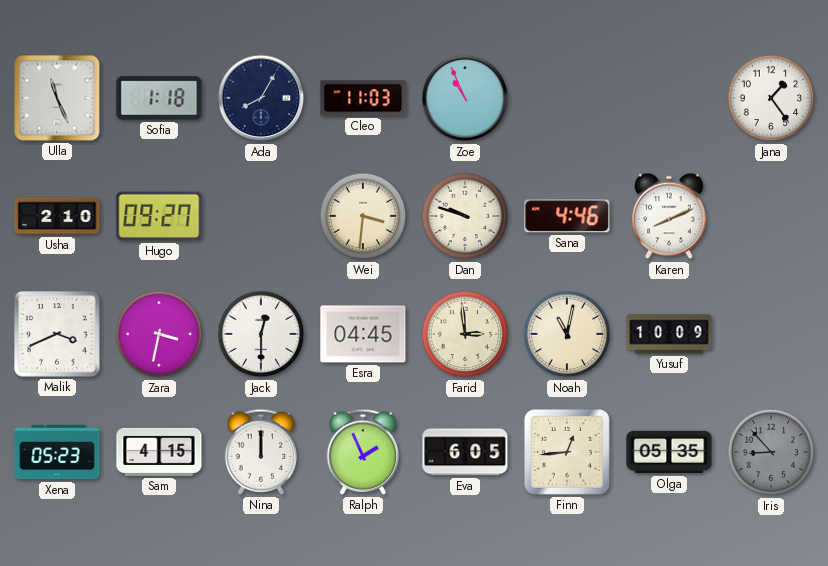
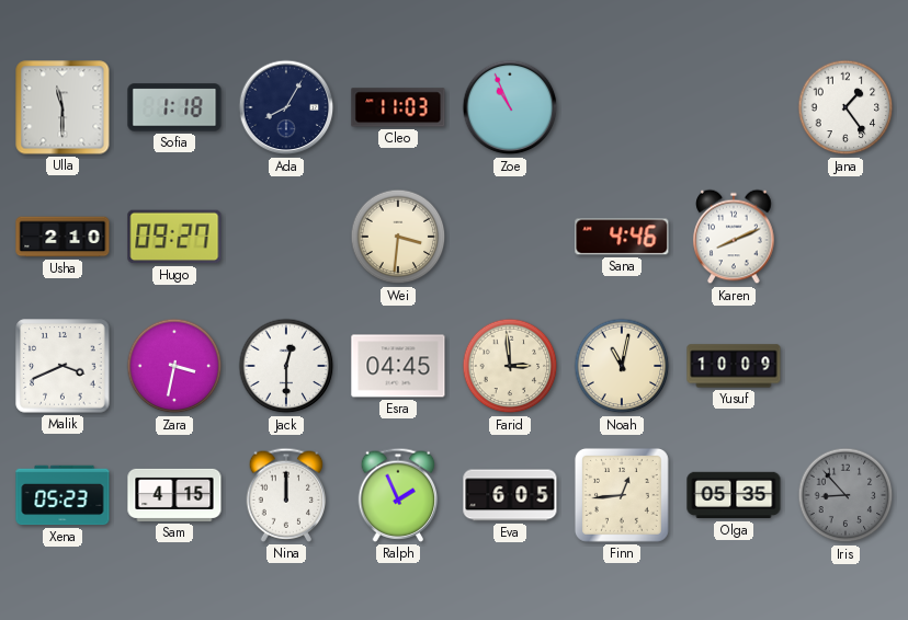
Ulla: 11:26 -> 11:30
Dan: 9:48 -> none
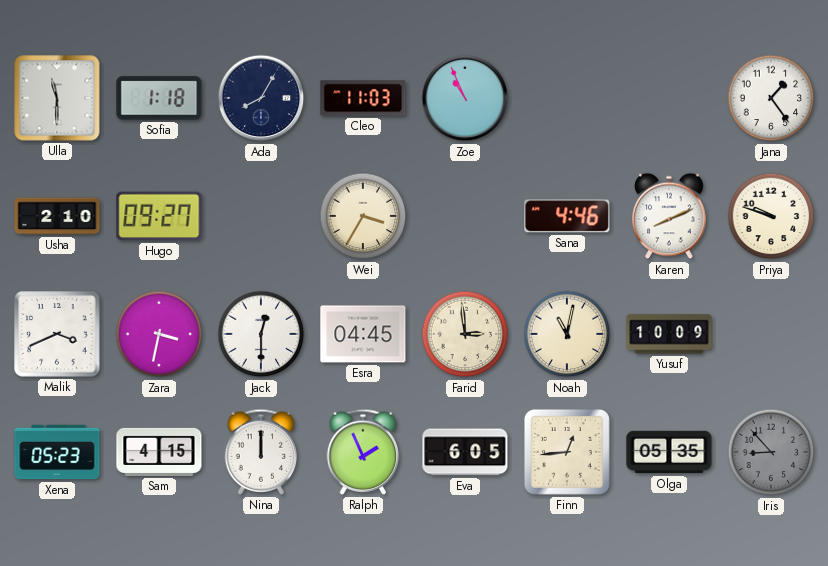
Wei: 3:31 -> 3:35
Priya: none -> 9:48
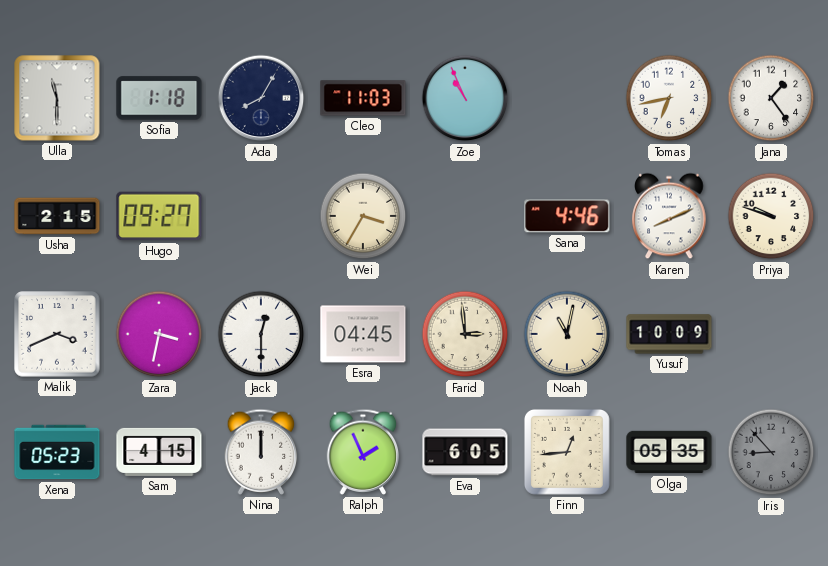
Tomas: none -> 6:43
Usha: 2:10 -> 2:15
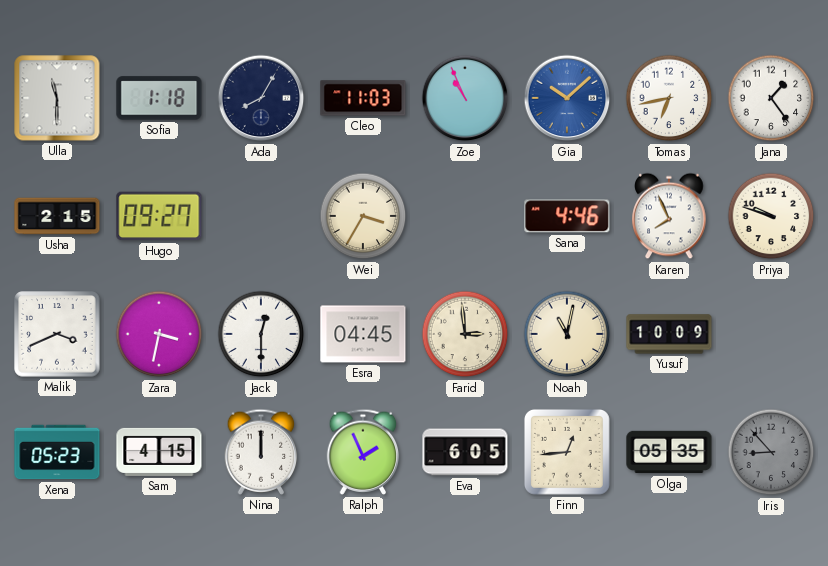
Gia: none -> 10:08
Karen: 8:11 -> 7:56
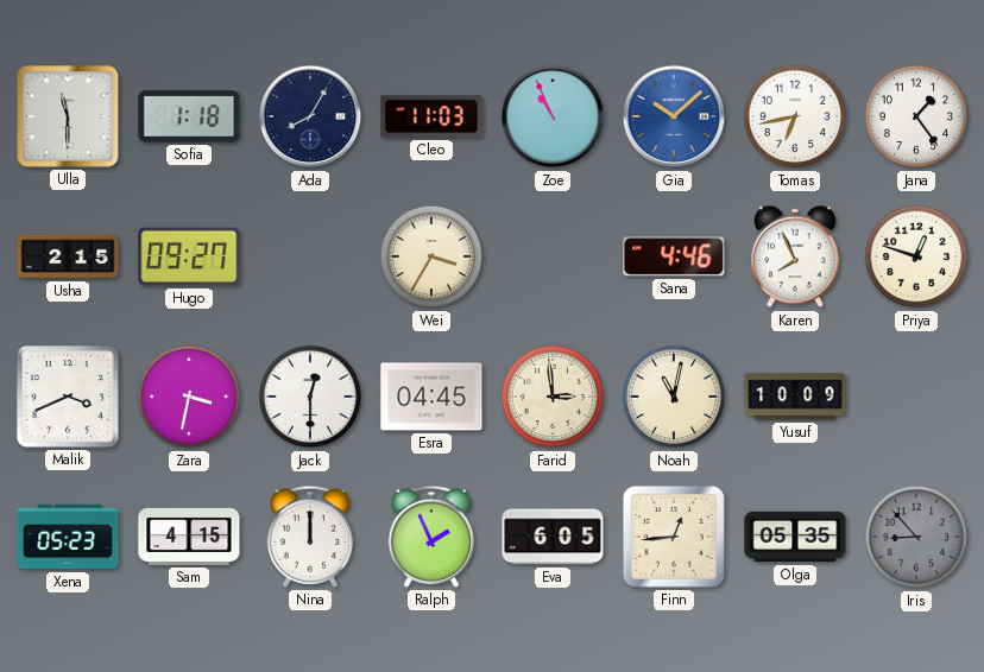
Priya: 9:48 -> 12:48
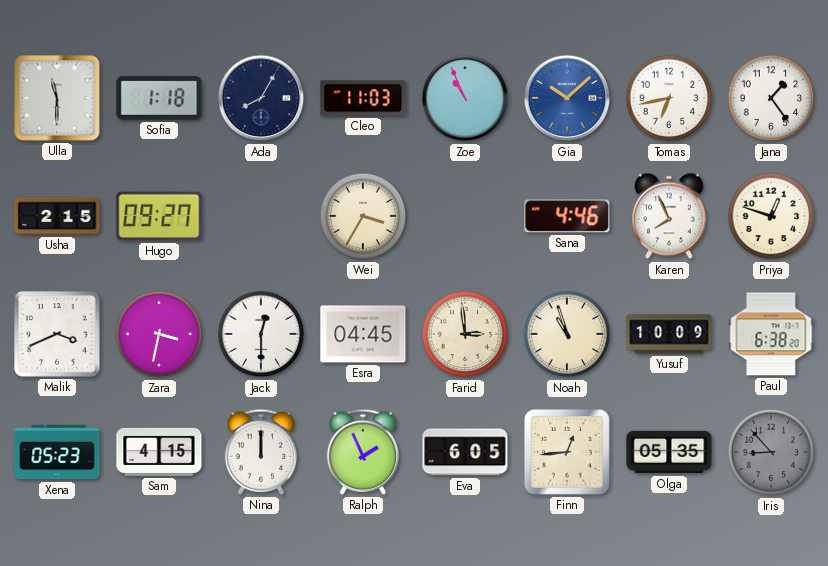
Noah: 11:02 -> 10:57
Paul: none -> 6:38
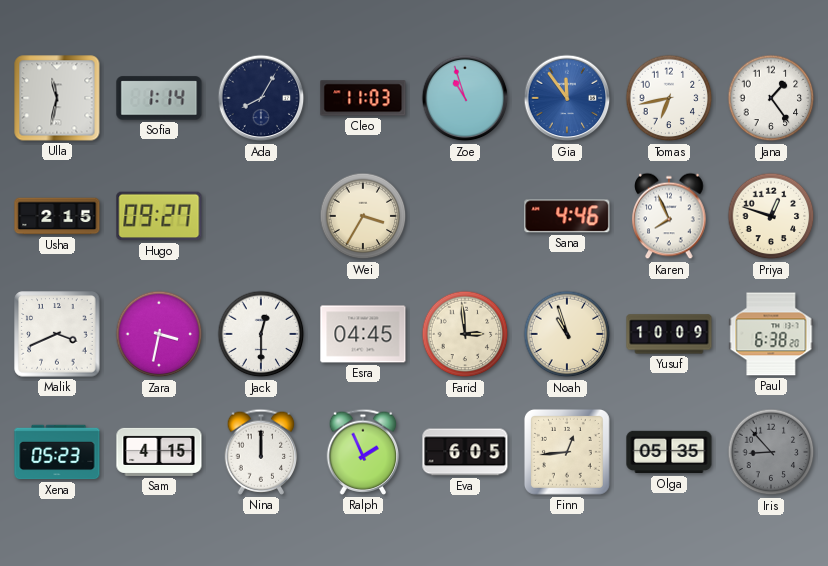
Ulla: 11:30 -> 11:32
Sofia: 1:18 -> 1:14
Zoe: 10:56 -> 10:57
Gia: 10:08 -> 11:54
